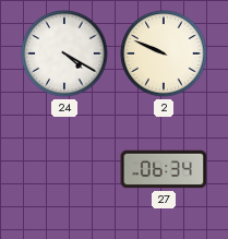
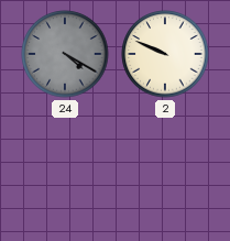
24 dial: white -> grey
27: 06:34 -> none
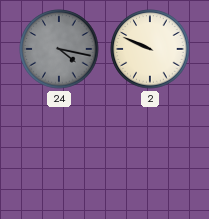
24: 4:20 -> 4:17
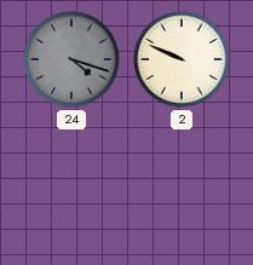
24: 4:17 -> 4:18
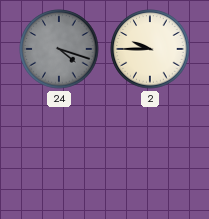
2: 9:49 -> 9:45
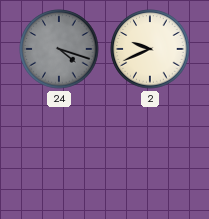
2: 9:45 -> 9:41
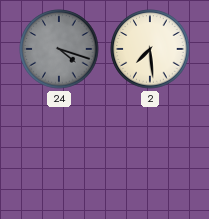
2: 9:41 -> 7:29
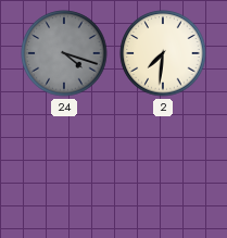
2: 7:29 -> 7:31
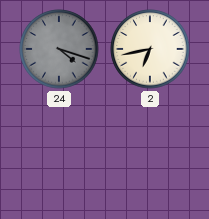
2: 7:31 -> 6:43
